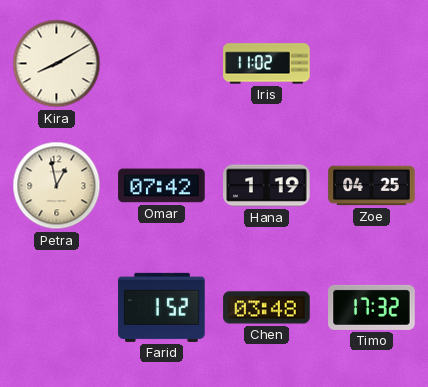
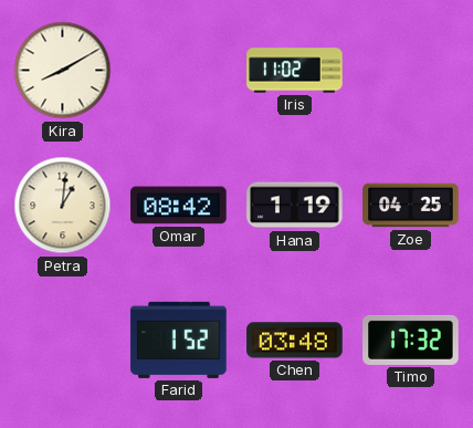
Petra: 12:58 -> 1:01
Omar: 07:42 -> 08:42
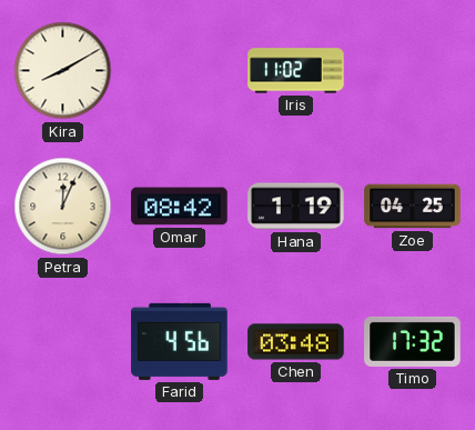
Petra: 1:01 -> 12:04
Farid: 1:52 -> 4:56
